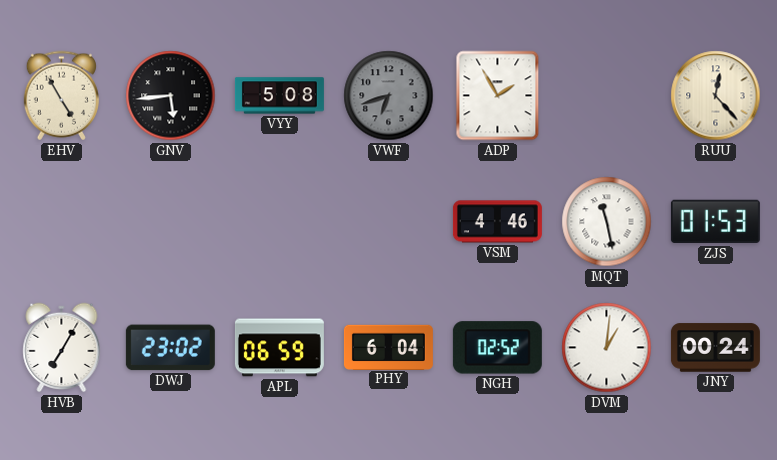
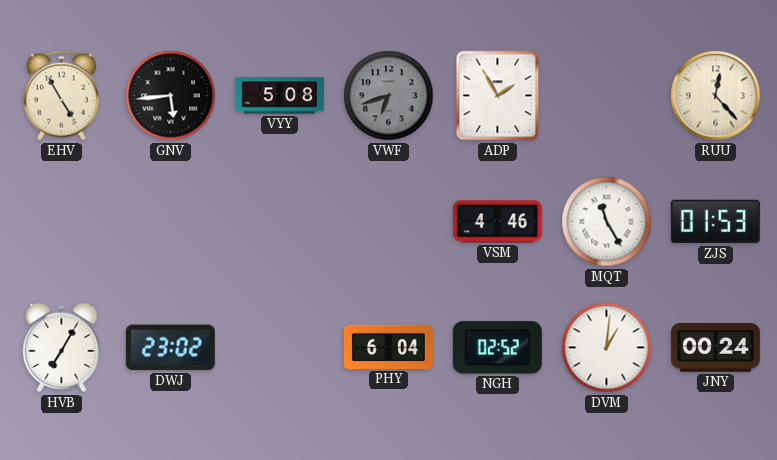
MQT: 11:28 -> 11:25
APL: 06:59 -> none
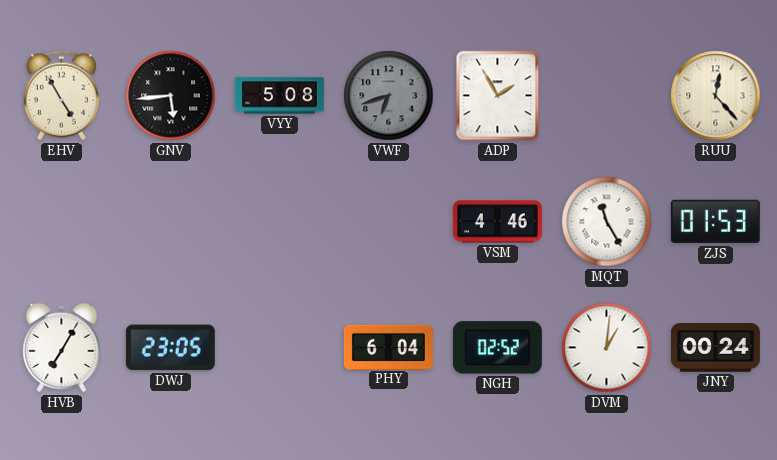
DWJ: 23:02 -> 23:05
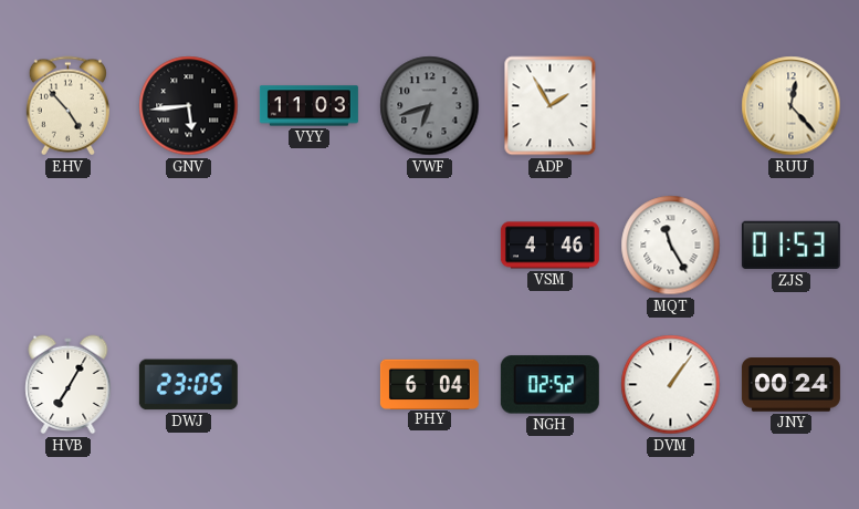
EHV: 4:55 -> 4:53
VYY: 5:08 -> 11:03
DVM: 1:01 -> 1:06
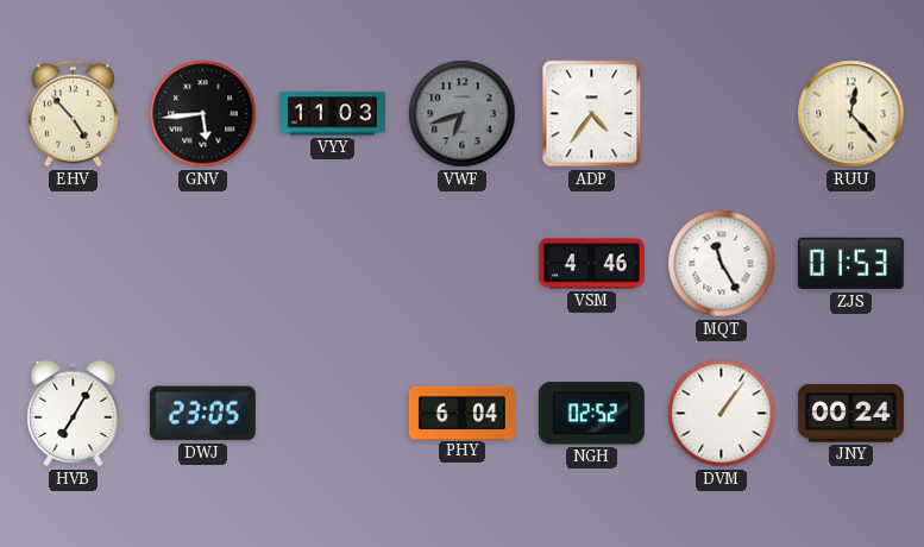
ADP: 1:55 -> 4:36
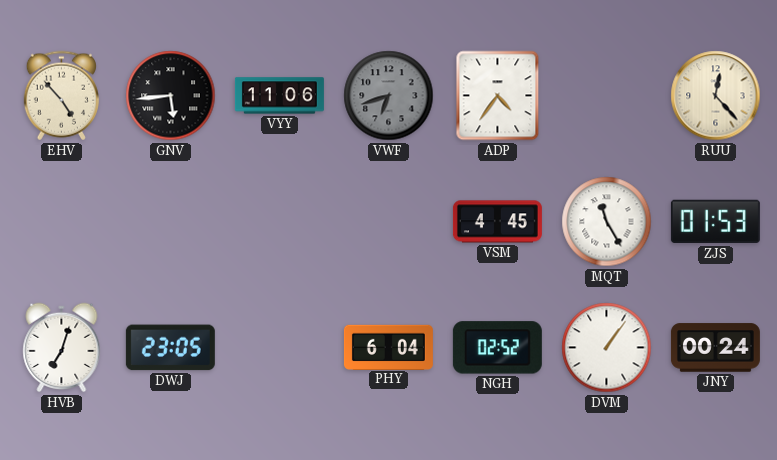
VYY: 11:03 -> 11:06
VSM: 4:46 -> 4:45
HVB: 7:05 -> 7:03
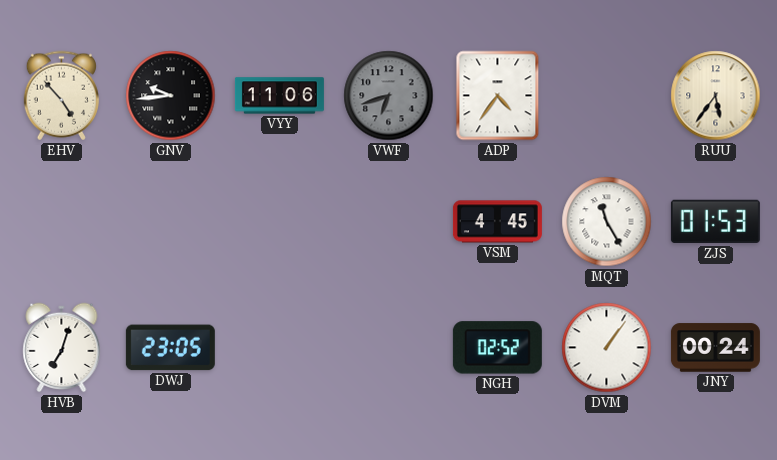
GNV: 5:44 -> 9:44
RUU: 12:23 -> 5:36
PHY: 6:04 -> none
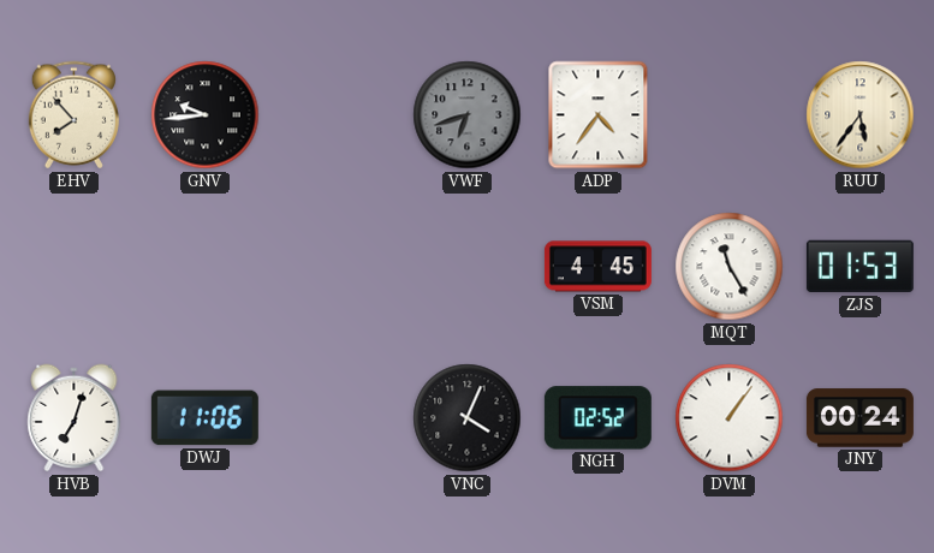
EHV: 4:53 -> 7:53
VYY: 11:06 -> none
DWJ: 23:05 -> 11:06
VNC: none -> 4:04
